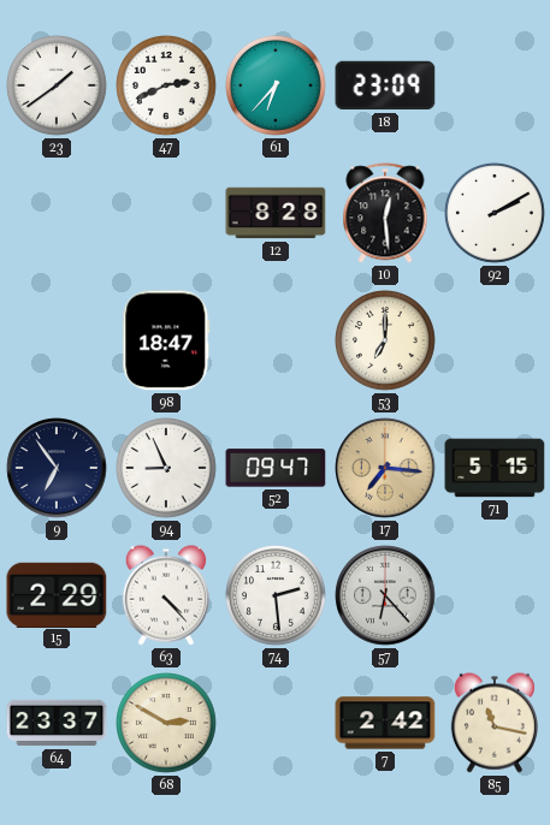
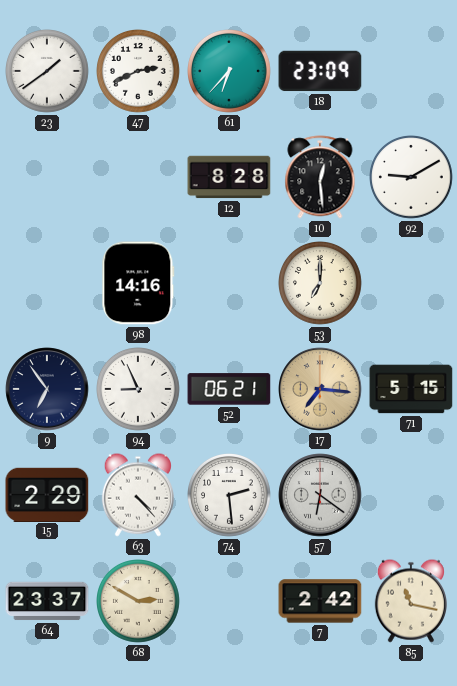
92: 2:10 -> 9:10
98: 18:47 -> 14:16
52: 09:47 -> 06:21
57: 6:23 -> 6:21
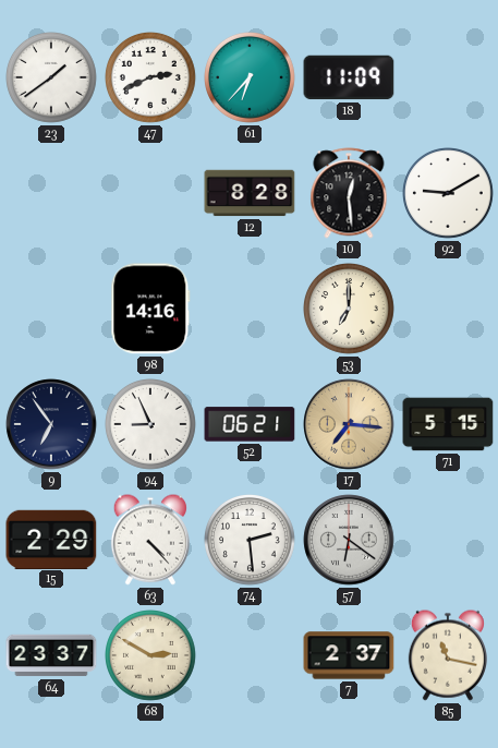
18: 23:09 -> 11:09
7: 2:42 -> 2:37
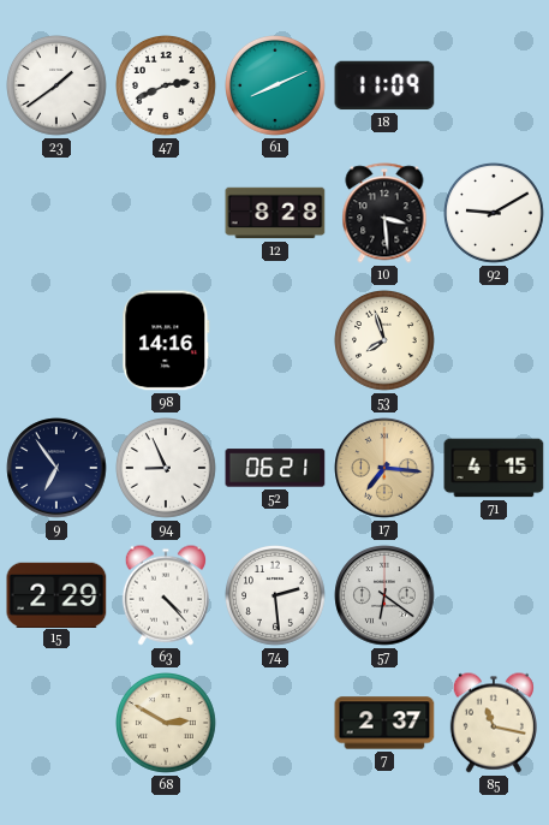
61: 6:37 -> 8:11
10: 12:29 -> 3:29
53: 7:00 -> 7:57
71: 5:15 -> 4:15
64: 23:37 -> none
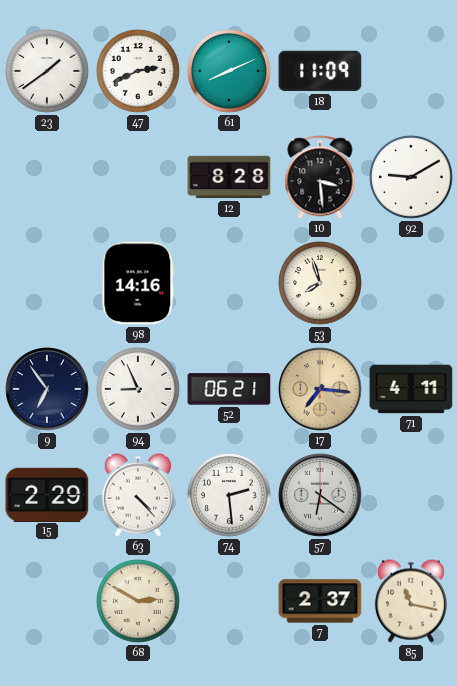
71: 4:15 -> 4:11
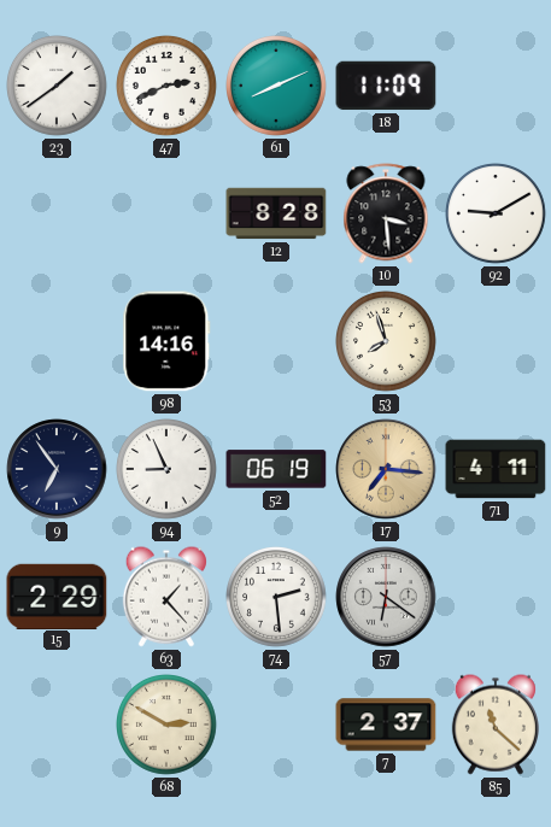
52: 06:21 -> 06:19
63: 4:23 -> 1:23
85: 11:17 -> 11:22
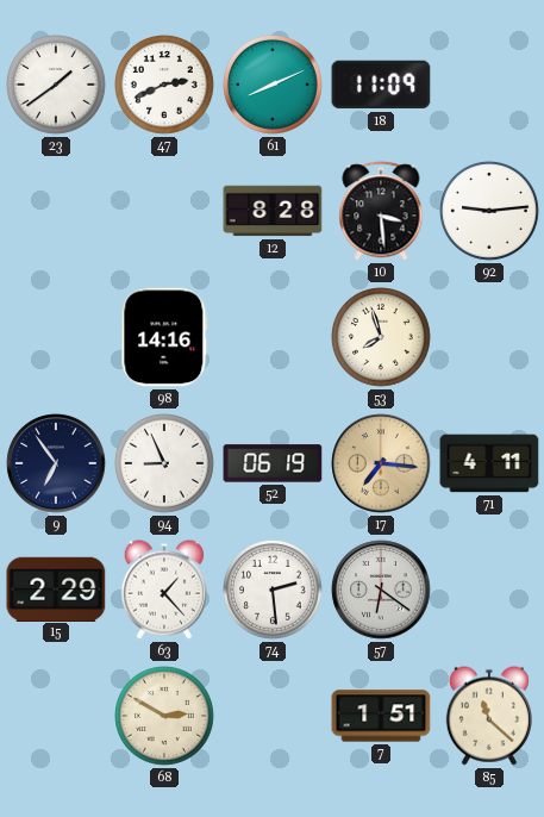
92: 9:10 -> 9:14
7: 2:37 -> 1:51
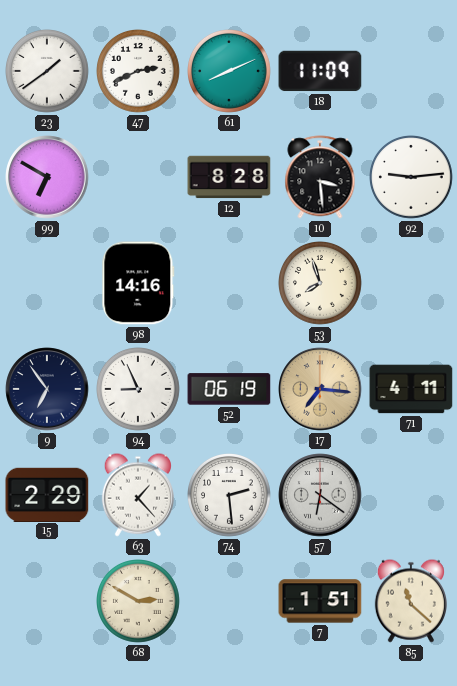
99: none -> 6:50
